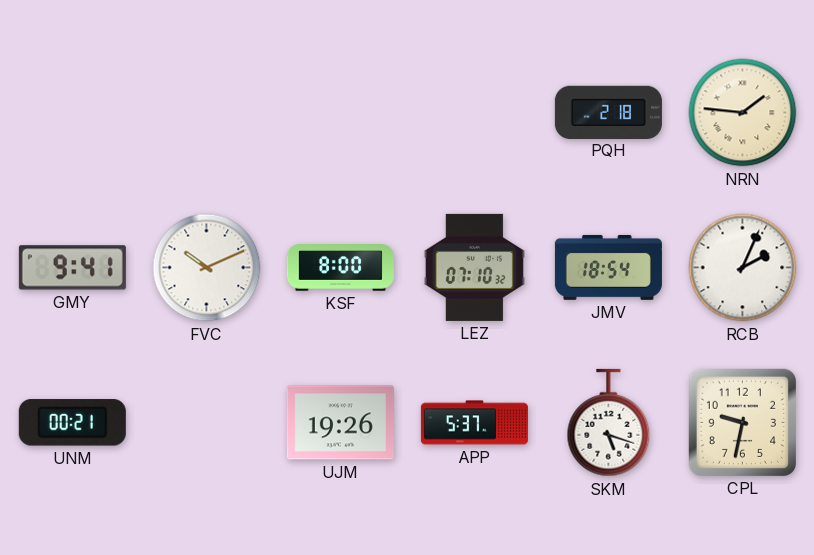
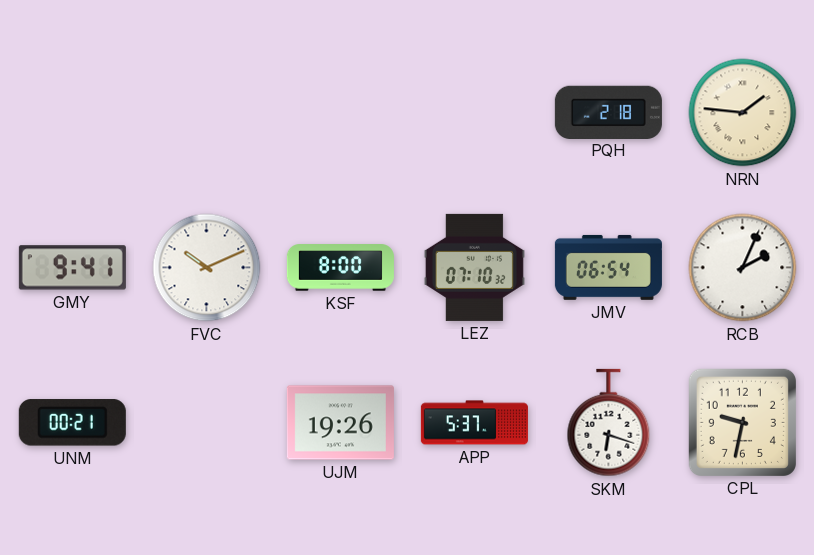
JMV: 18:54 -> 06:54
SKM: 5:18 -> 6:18
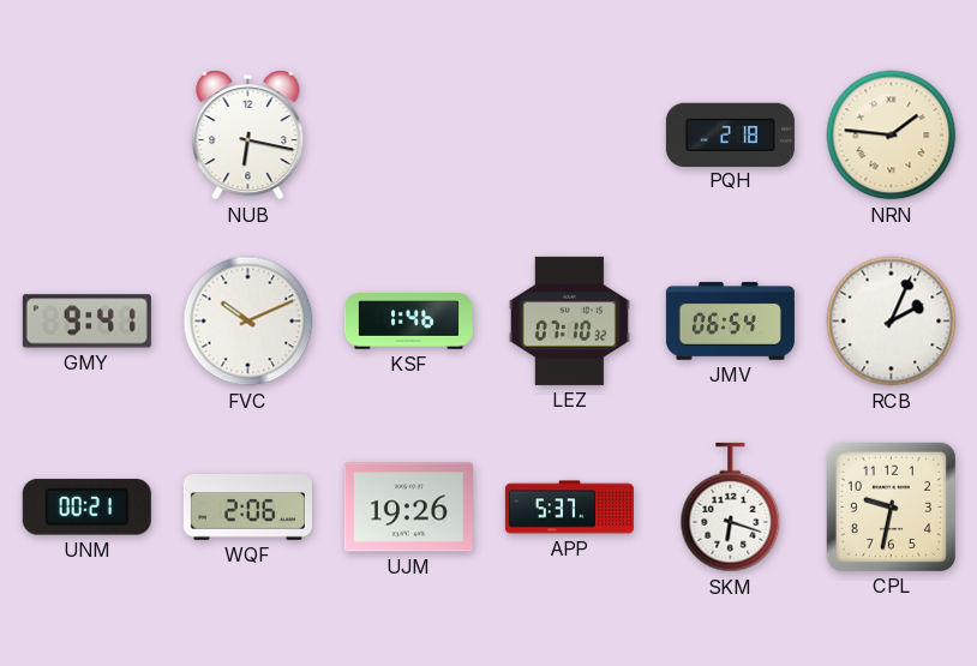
NUB: none -> 6:17
KSF: 8:00 -> 1:46
WQF: none -> 2:06
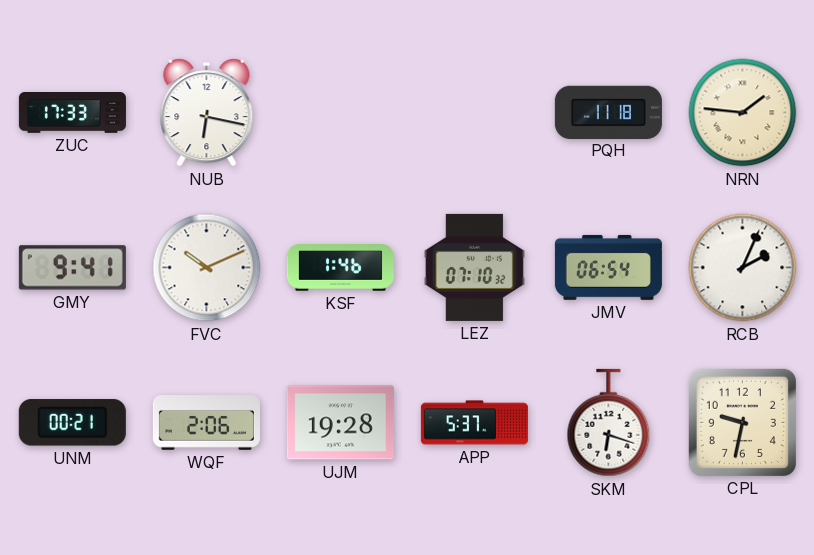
ZUC: none -> 17:33
PQH: 2:18 -> 11:18
UJM: 19:26 -> 19:28
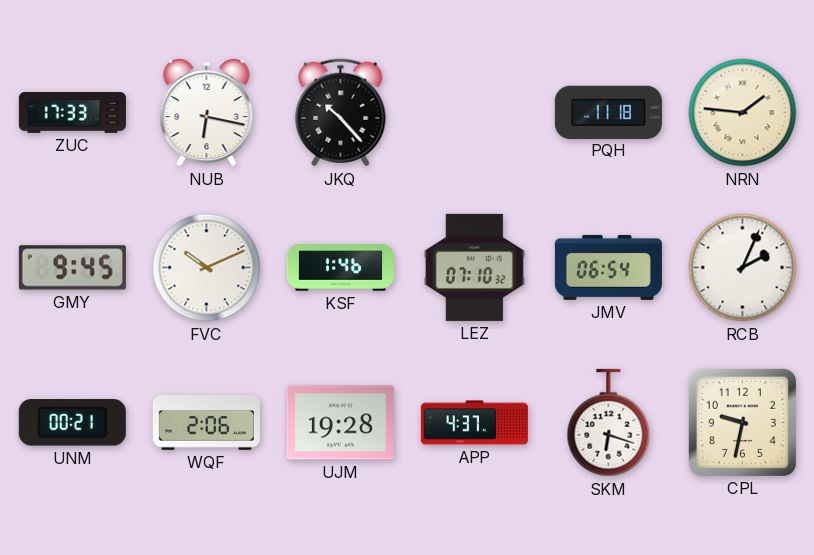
JKQ: none -> 10:23
GMY: 9:41 -> 9:45
APP: 5:37 -> 4:37
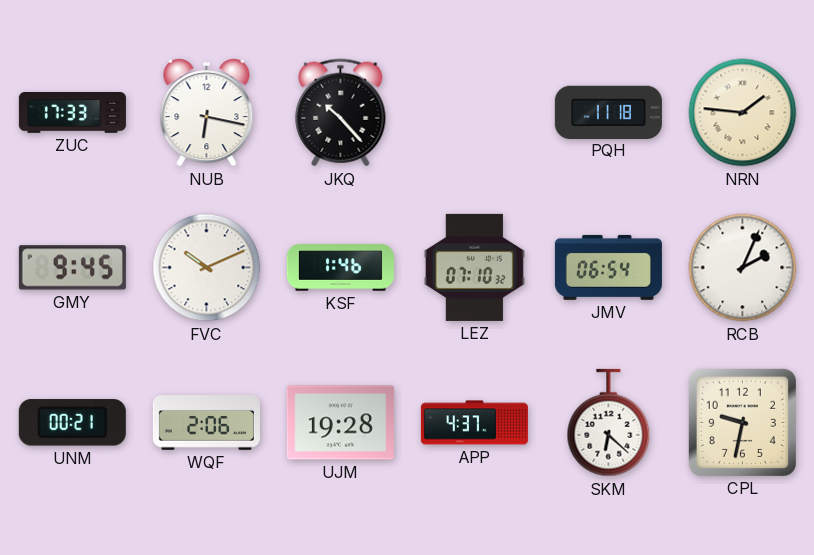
SKM: 6:18 -> 6:22
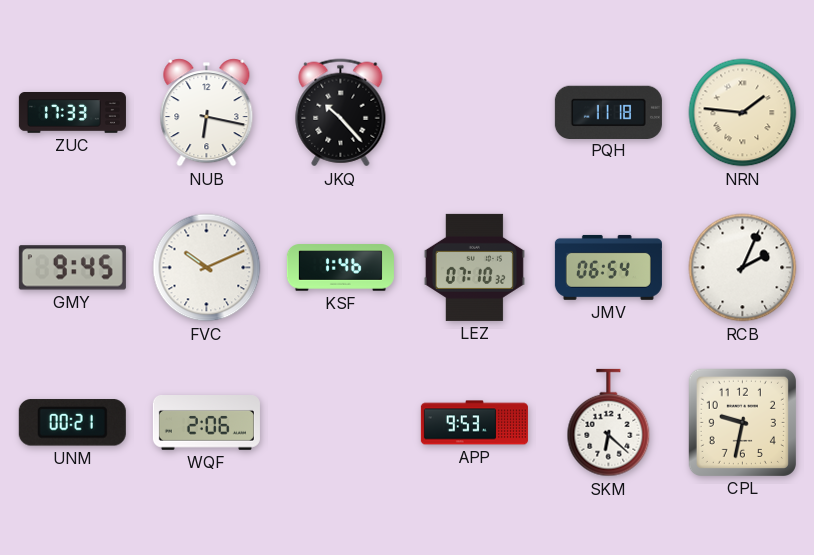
UJM: 19:28 -> none
APP: 4:37 -> 9:53
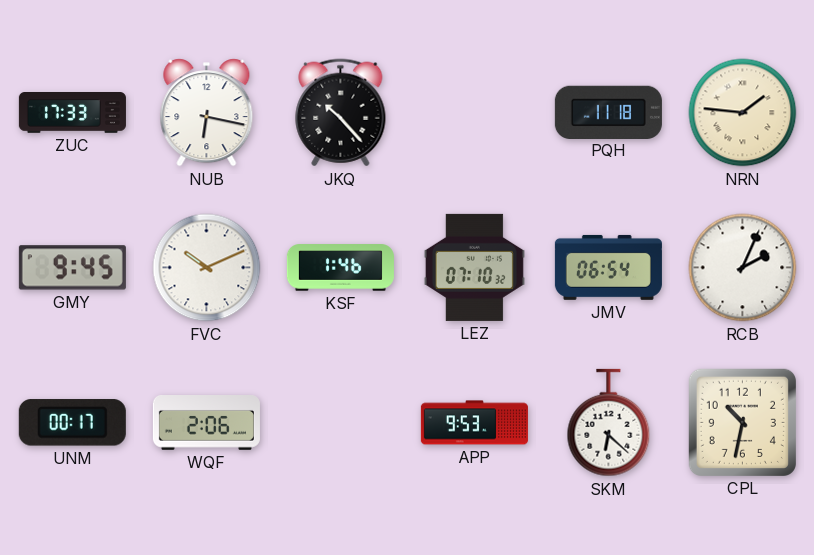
UNM: 00:21 -> 00:17
CPL: 9:32 -> 10:32
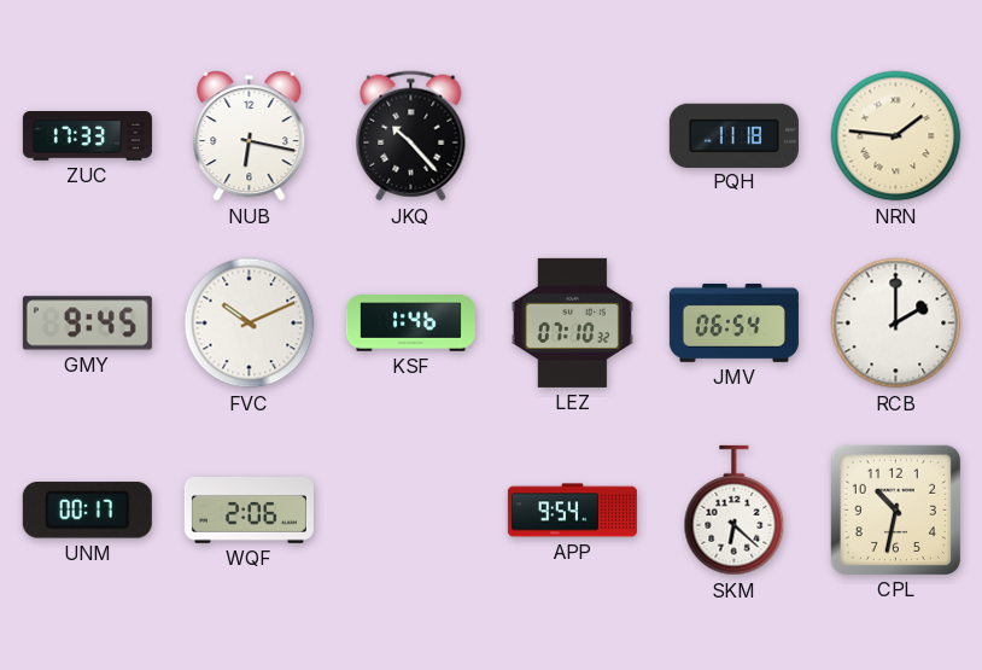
RCB: 2:04 -> 2:00
APP: 9:53 -> 9:54
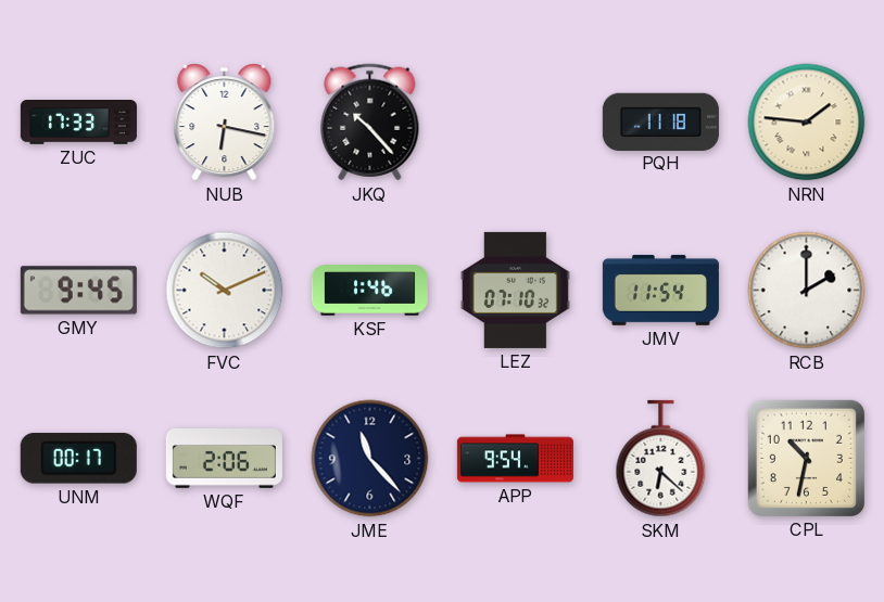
JMV: 06:54 -> 11:54
JME: none -> 11:23
